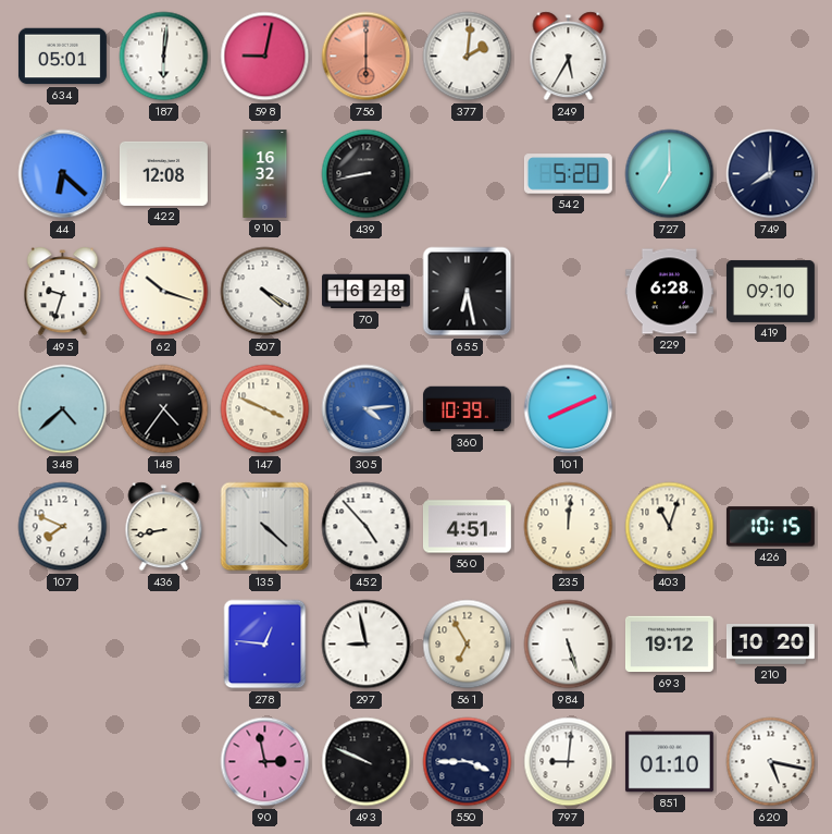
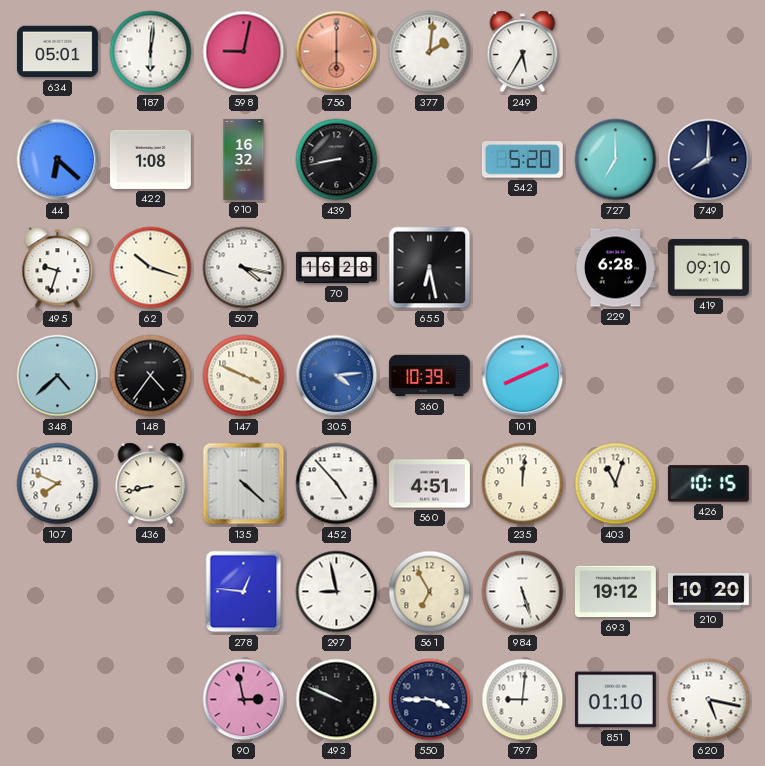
422: 12:08 -> 1:08
507: 4:20 -> 4:17
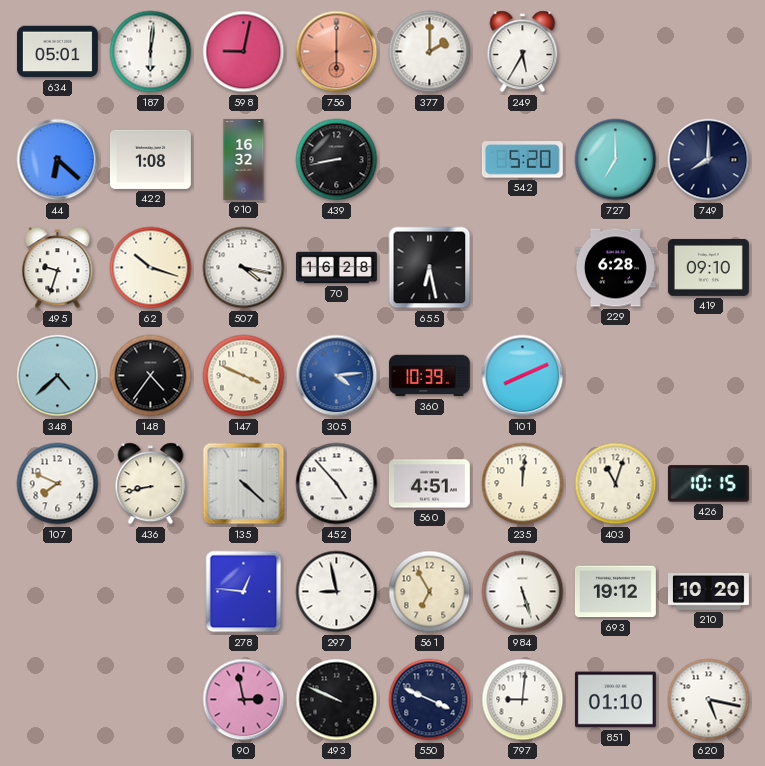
377: 2:01 -> 2:00
550: 3:45 -> 3:49
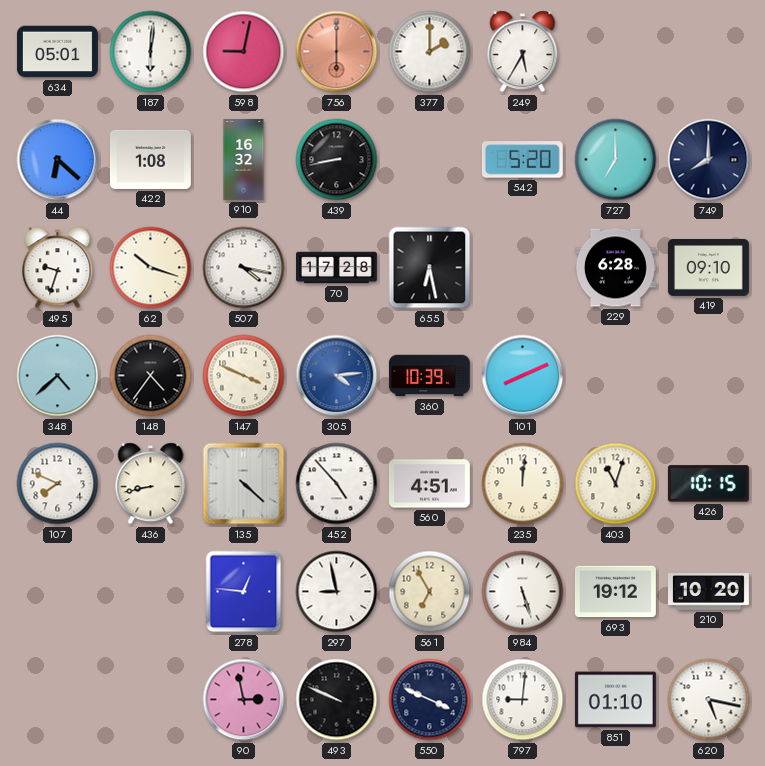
70: 16:28 -> 17:28
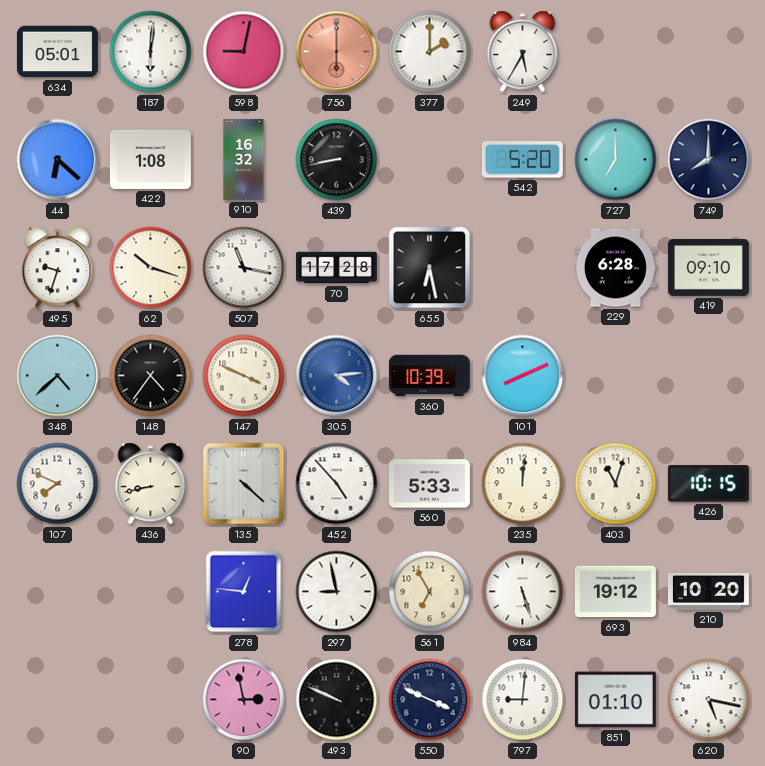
507: 4:17 -> 11:17
560: 4:51 -> 5:33
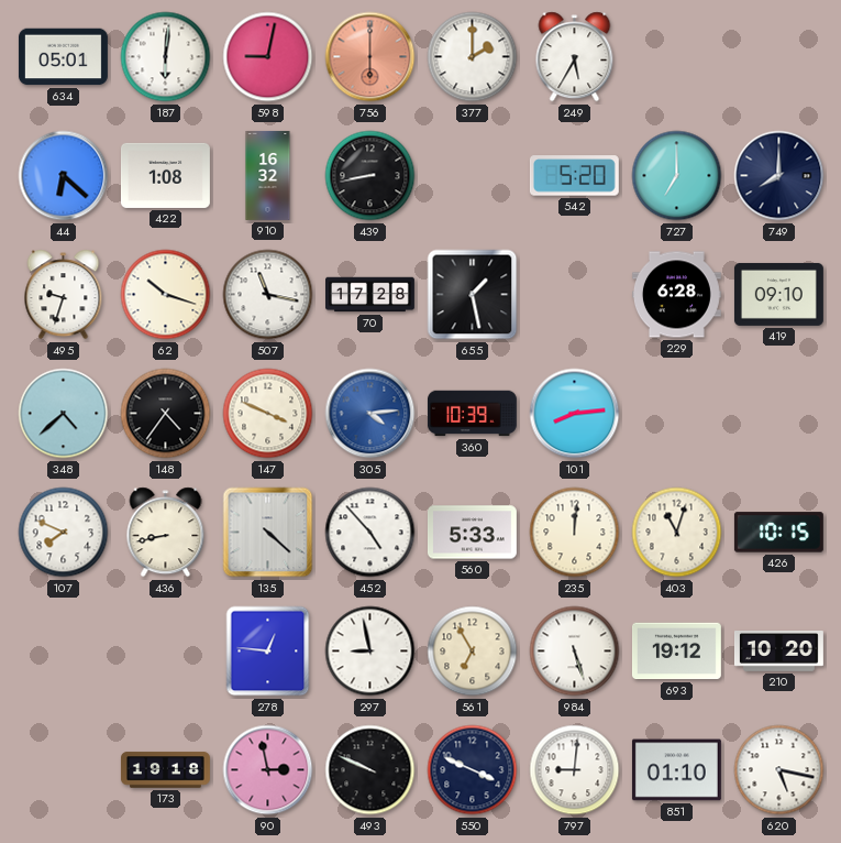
655: 6:28 -> 1:28
101: 8:11 -> 8:14
173: none -> 19:18
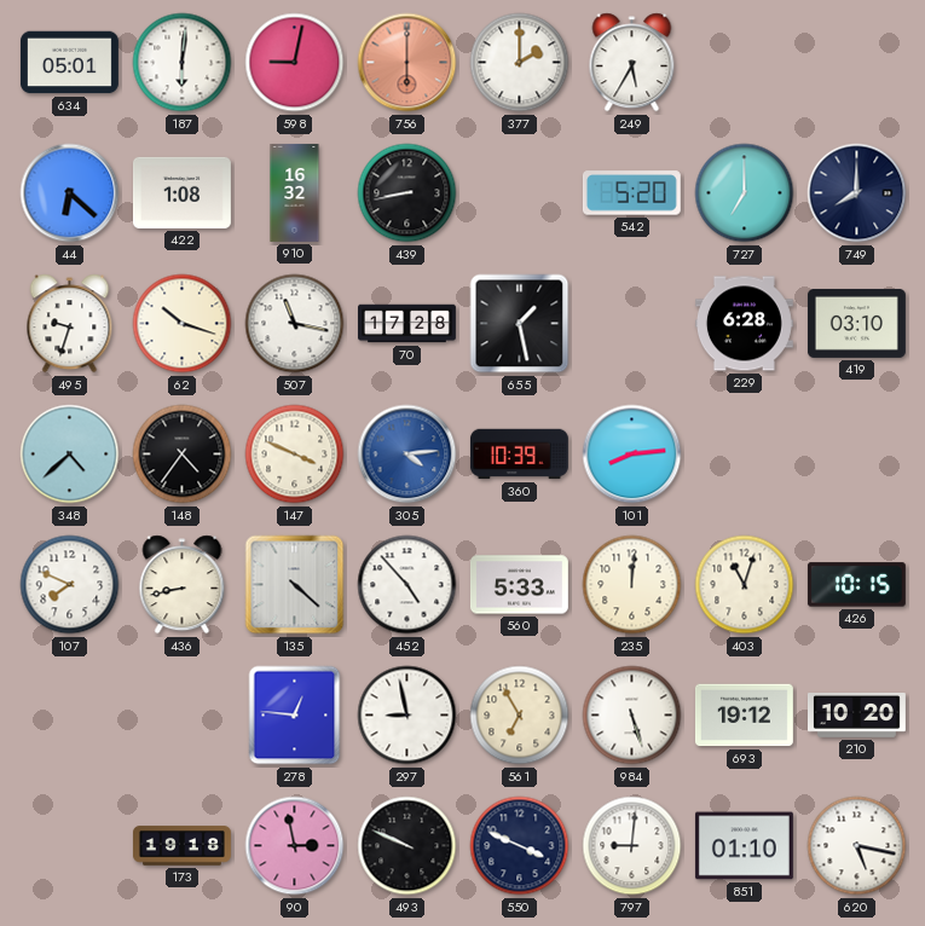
419: 09:10 -> 03:10
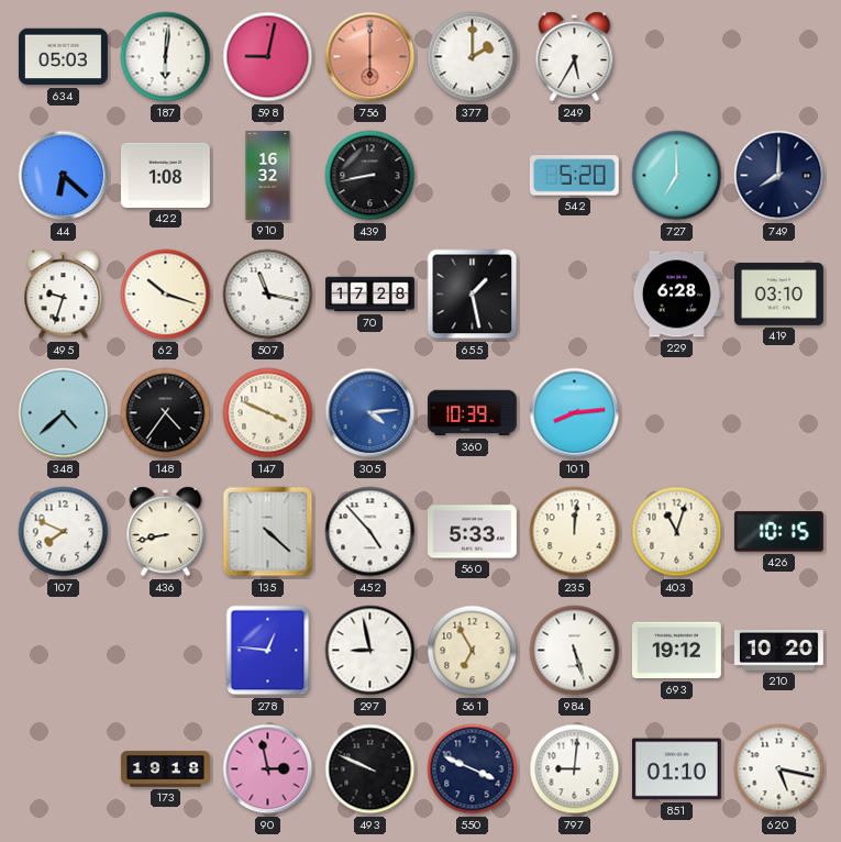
634: 05:01 -> 05:03
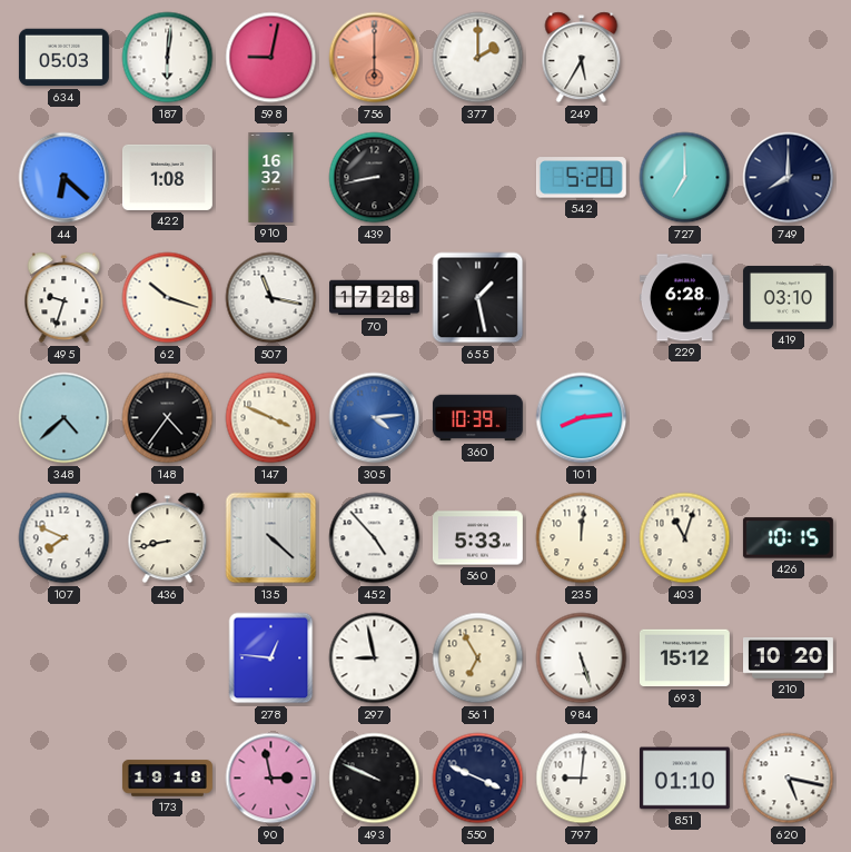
693: 19:12 -> 15:12
